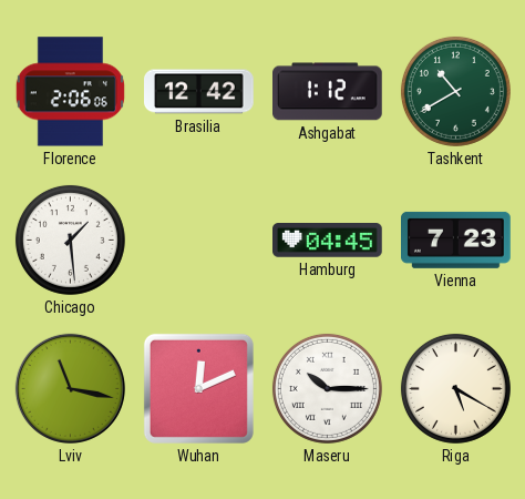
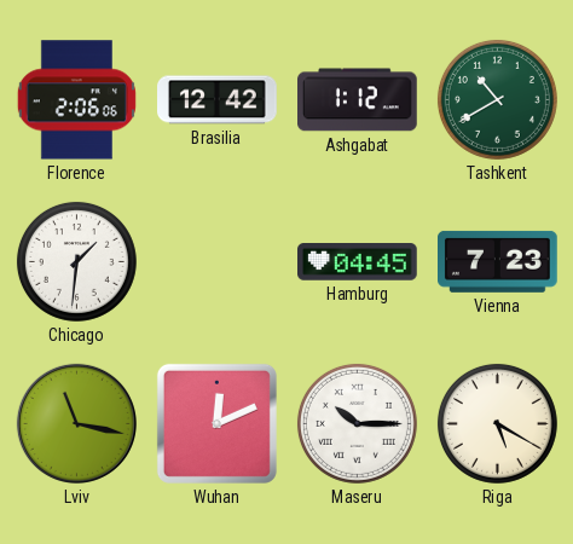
Chicago: 1:29 -> 1:31
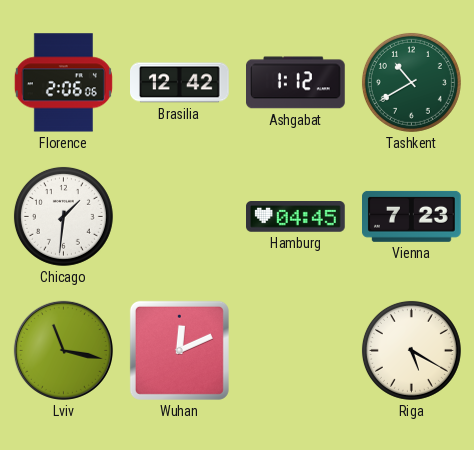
Maseru: 10:15 -> none
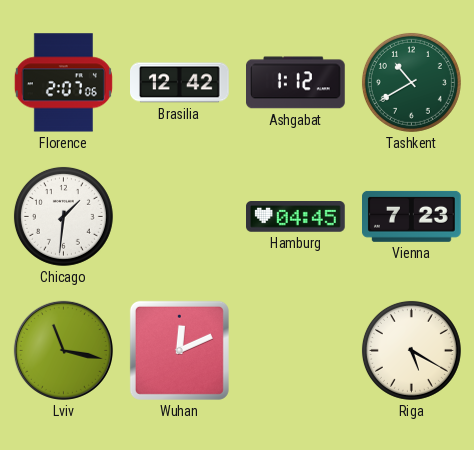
Florence: 2:06 -> 2:07
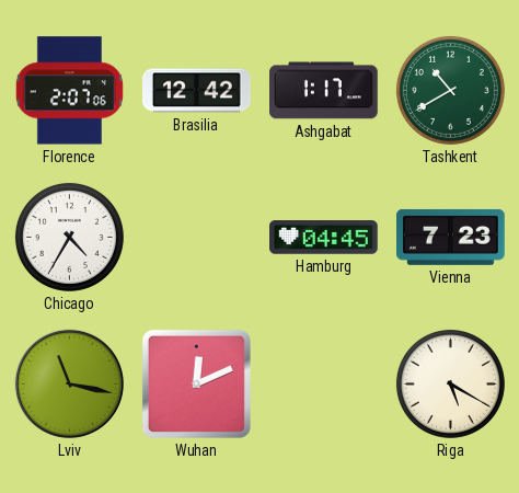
Ashgabat: 1:12 -> 1:17
Chicago: 1:31 -> 4:35
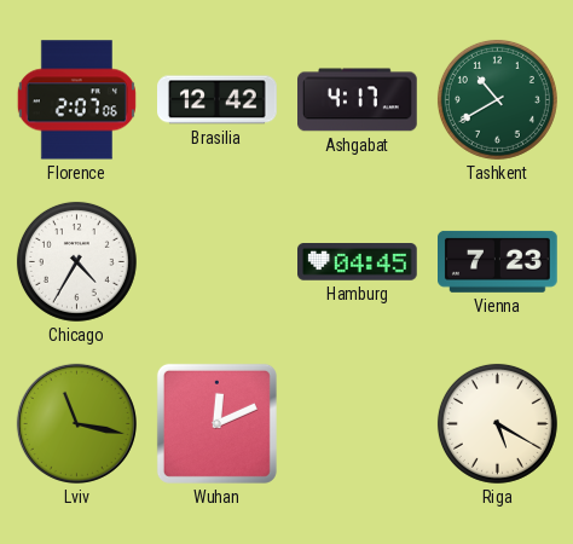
Ashgabat: 1:17 -> 4:17
